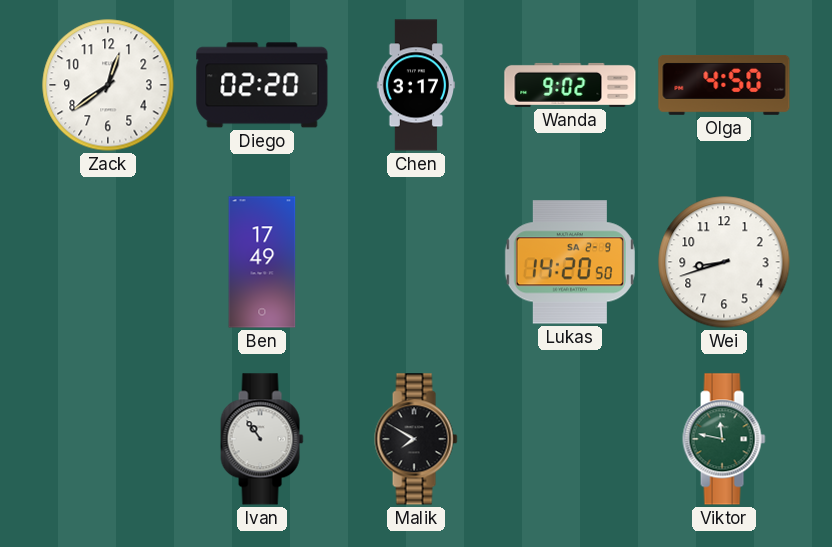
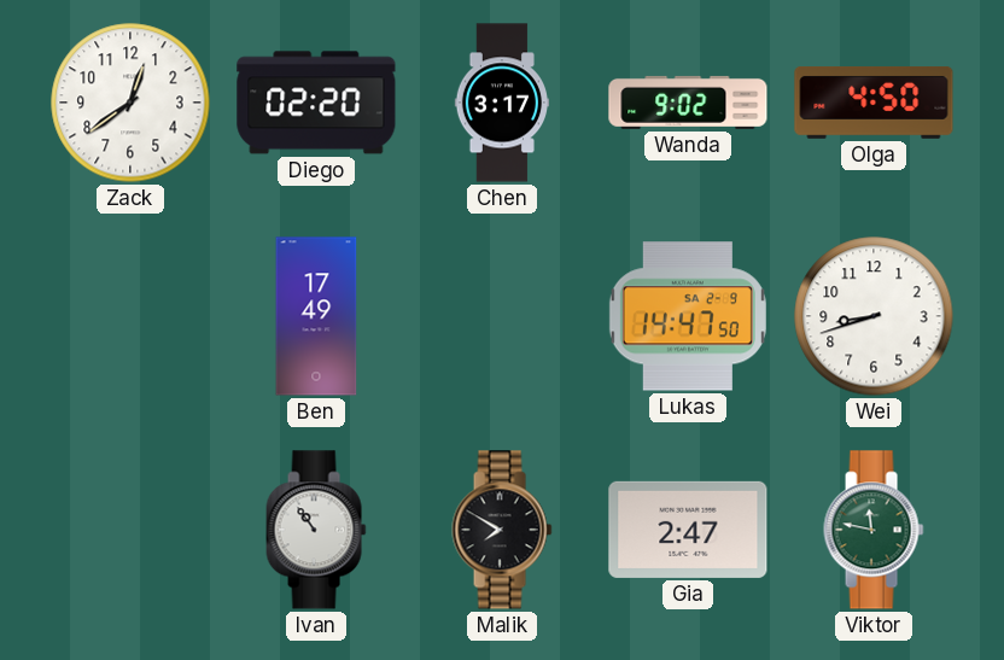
Lukas: 14:20 -> 14:47
Gia: none -> 2:47
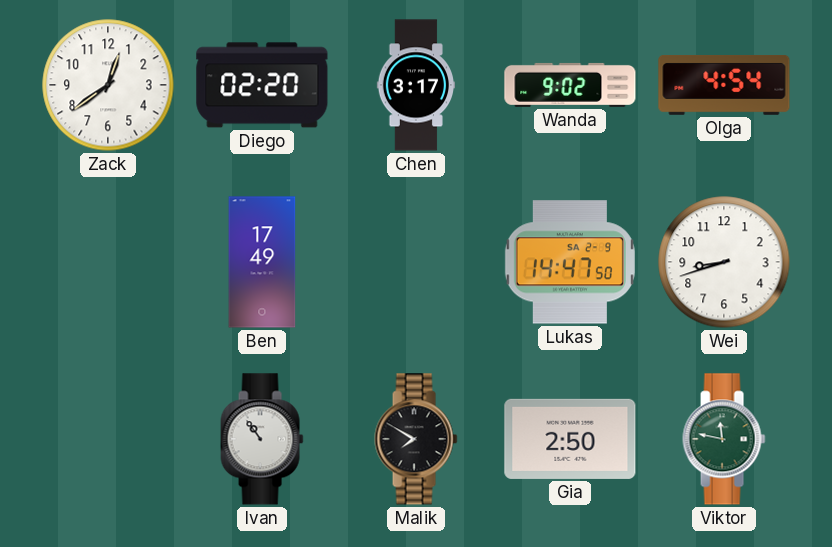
Olga: 4:50 -> 4:54
Gia: 2:47 -> 2:50
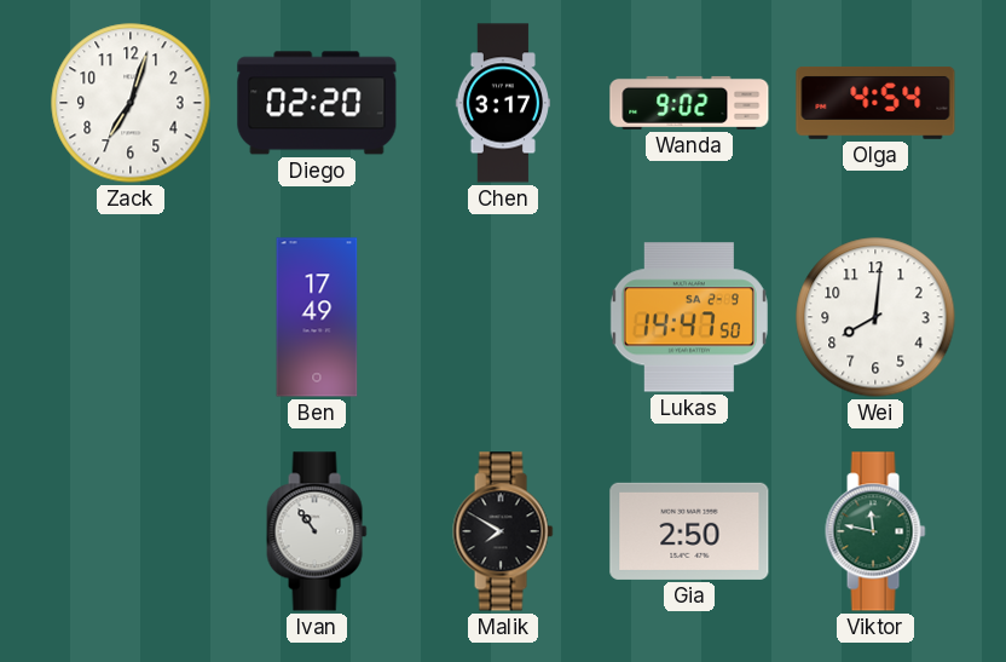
Zack: 12:39 -> 7:03
Wei: 8:42 -> 8:01
